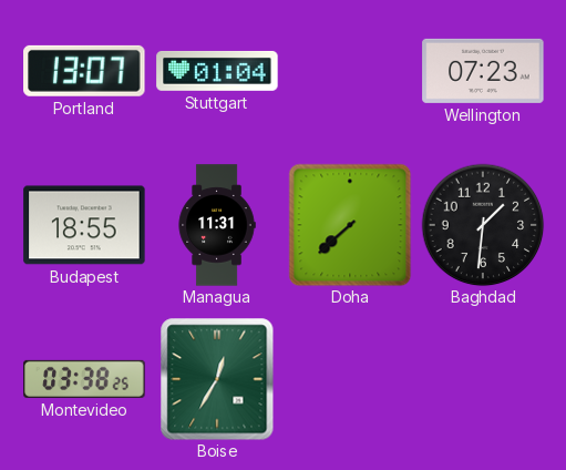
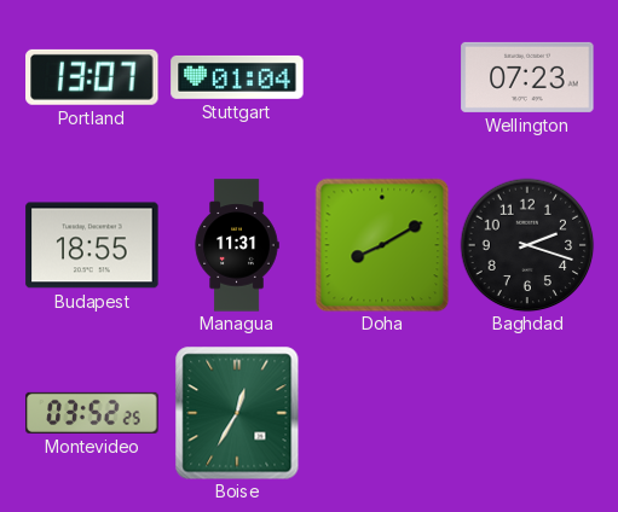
Doha: 7:38 -> 8:10
Baghdad: 1:31 -> 2:18
Montevideo: 03:38 -> 03:52
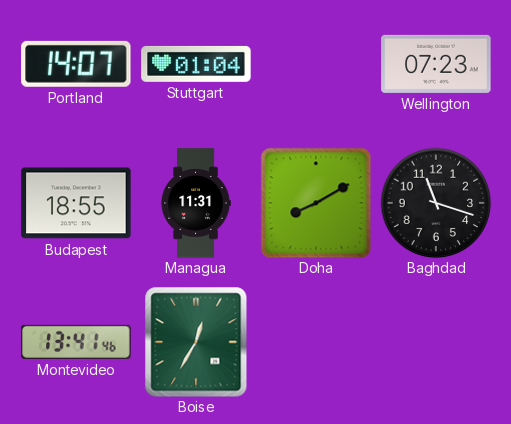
Portland: 13:07 -> 14:07
Baghdad: 2:18 -> 11:18
Montevideo: 03:52 -> 13:41
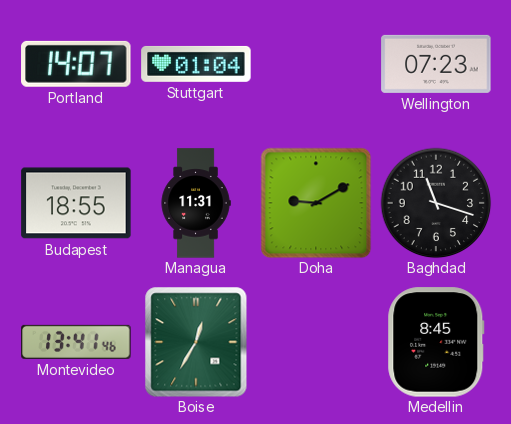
Doha: 8:10 -> 9:10
Medellin: none -> 8:45
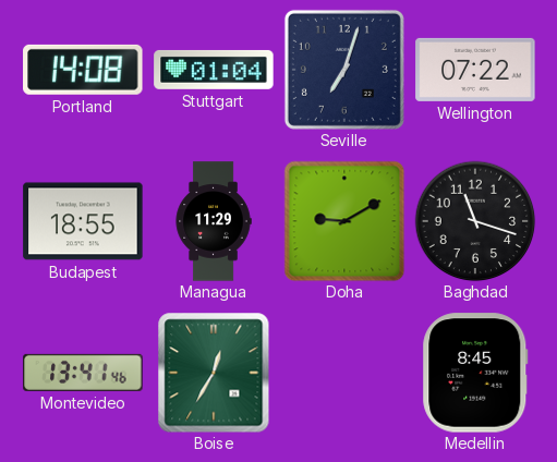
Portland: 14:07 -> 14:08
Seville: none -> 7:03
Wellington: 07:23 -> 07:22
Managua: 11:31 -> 11:29
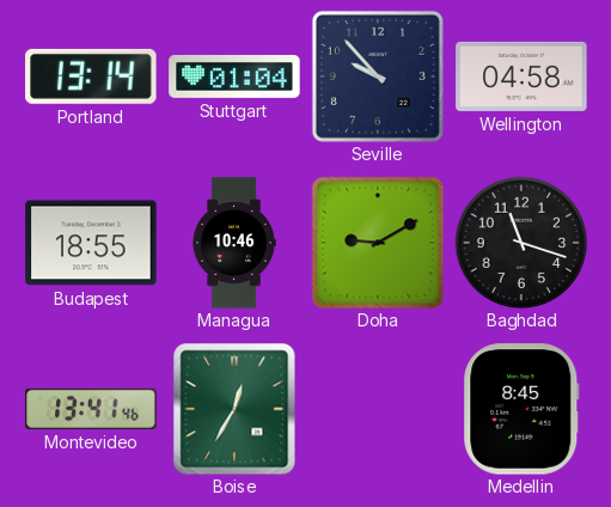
Portland: 14:08 -> 13:14
Seville: 7:03 -> 9:53
Wellington: 07:22 -> 04:58
Managua: 11:29 -> 10:46
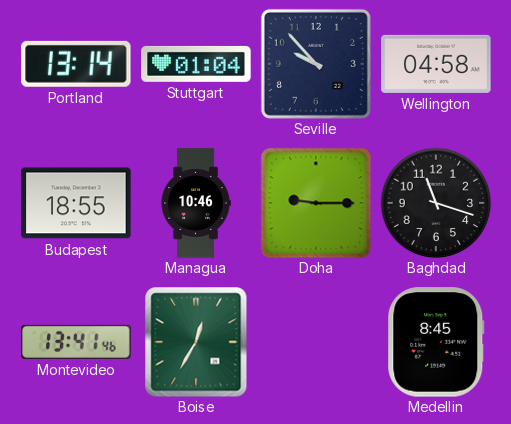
Doha: 9:10 -> 9:15
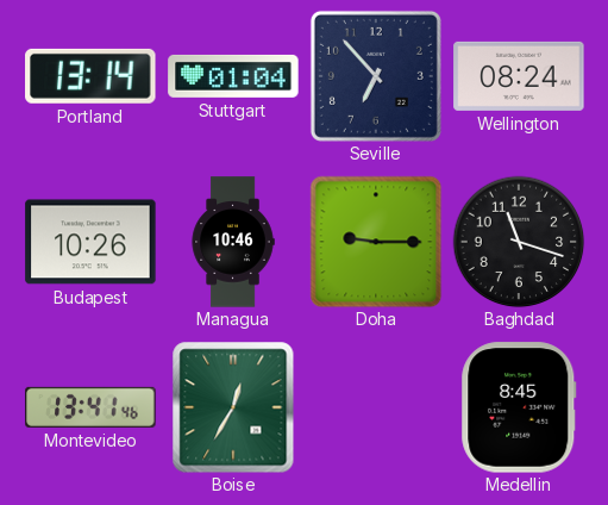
Seville: 9:53 -> 6:53
Wellington: 04:58 -> 08:24
Budapest: 18:55 -> 10:26
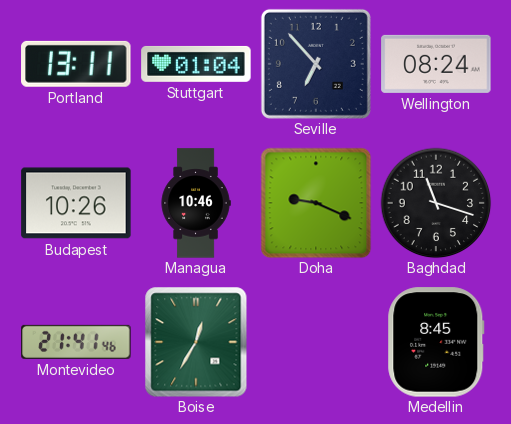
Portland: 13:14 -> 13:11
Doha: 9:15 -> 9:19
Montevideo: 13:41 -> 21:41
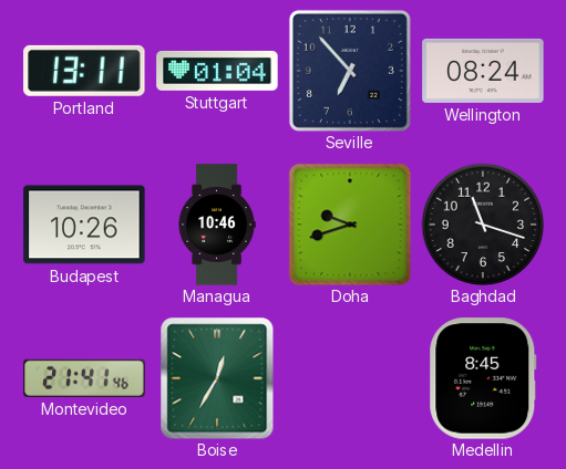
Doha: 9:19 -> 9:42
